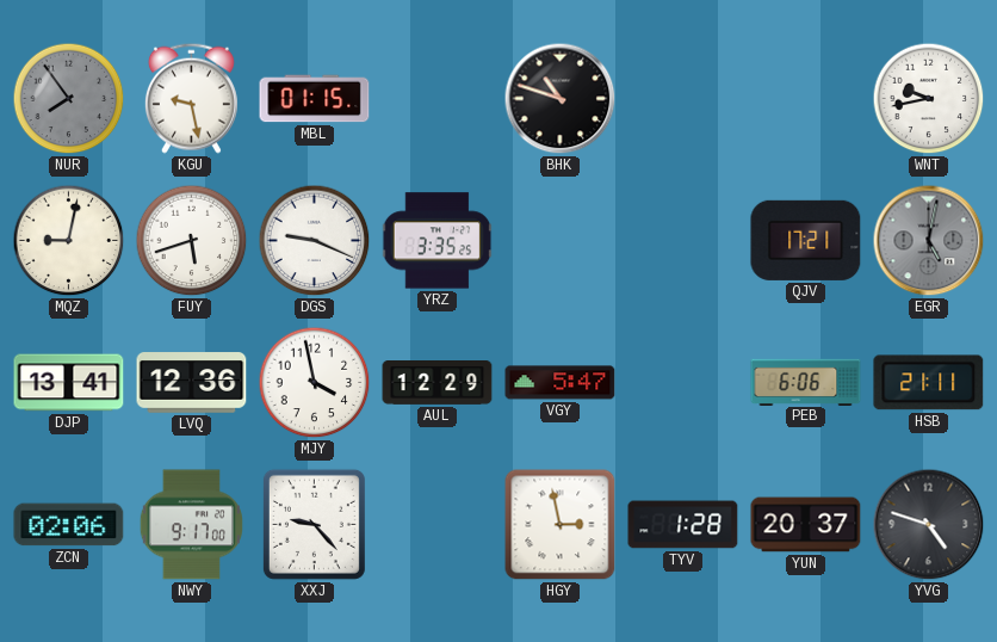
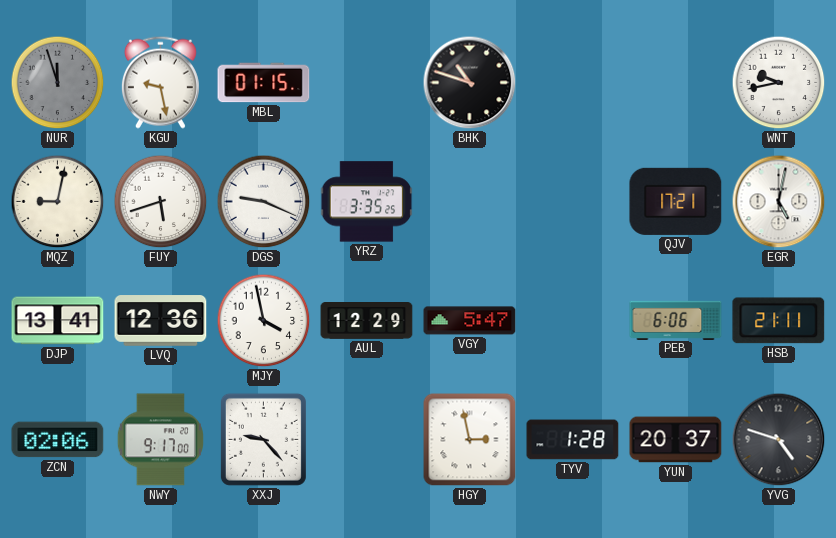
NUR: 7:54 -> 11:57
EGR dial: grey -> white
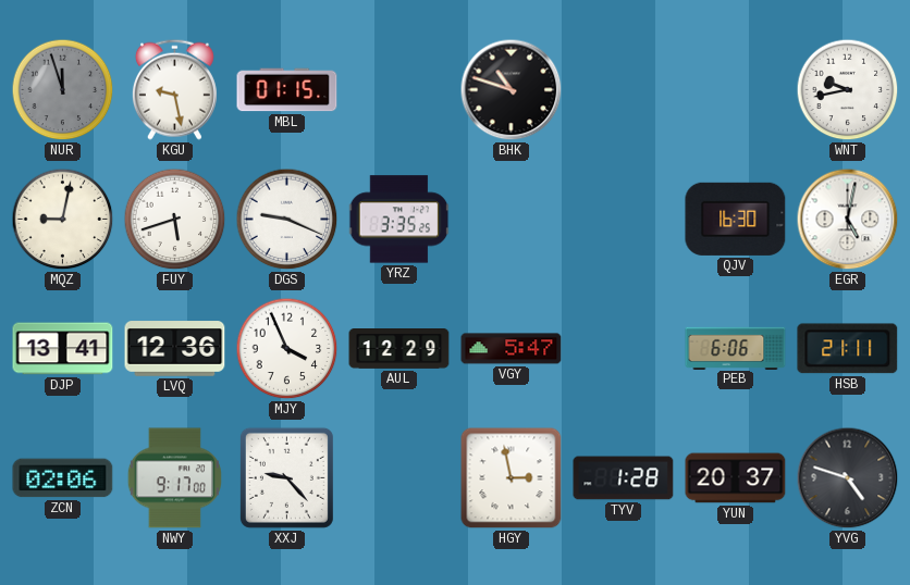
QJV: 17:21 -> 16:30
MJY: 3:58 -> 3:56
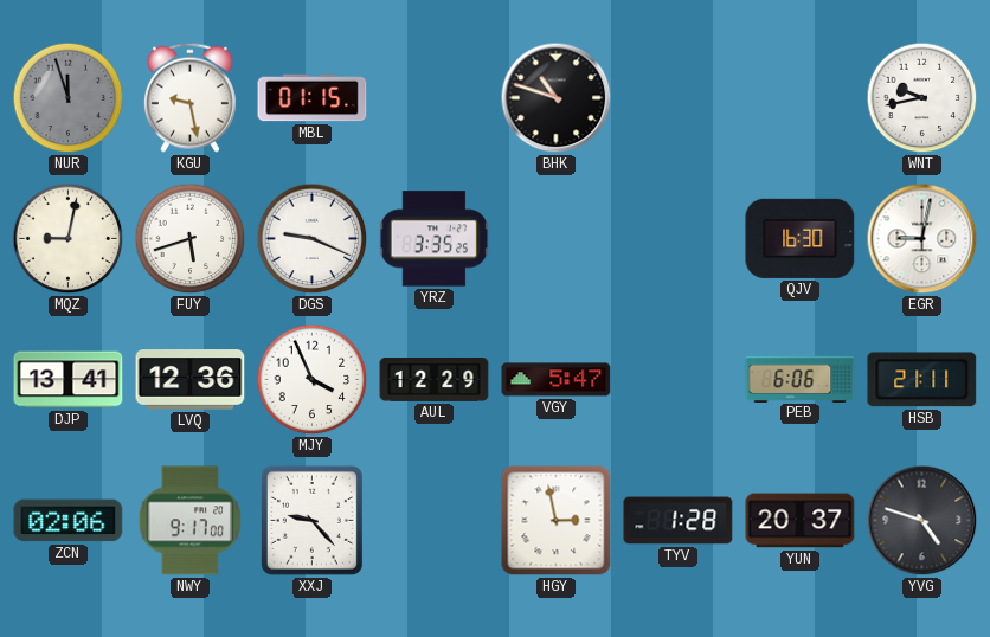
EGR: 5:02 -> 9:02
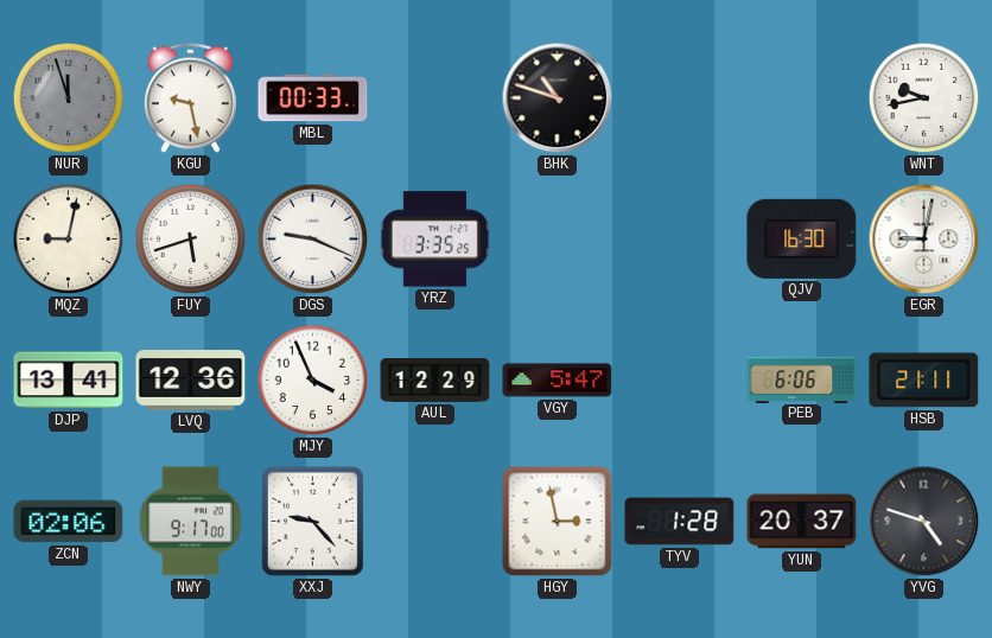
MBL: 01:15 -> 00:33
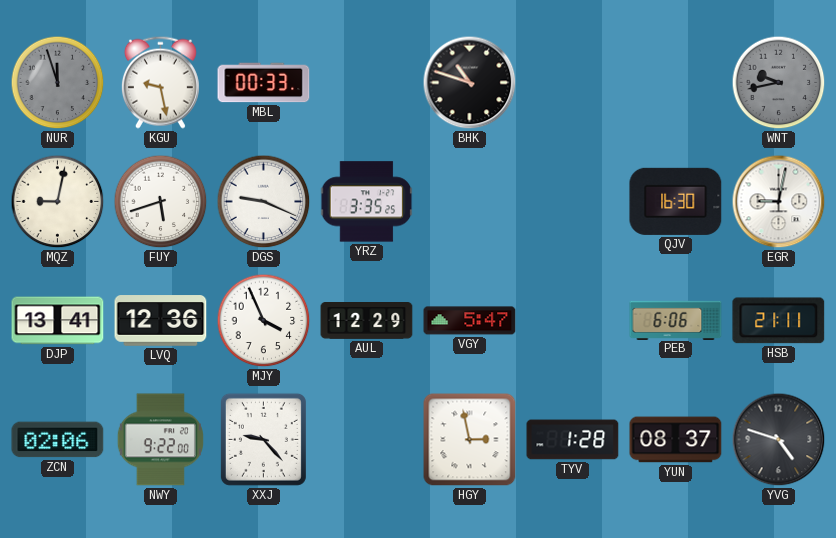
WNT dial: white -> grey
NWY: 9:17 -> 9:22
YUN: 20:37 -> 08:37
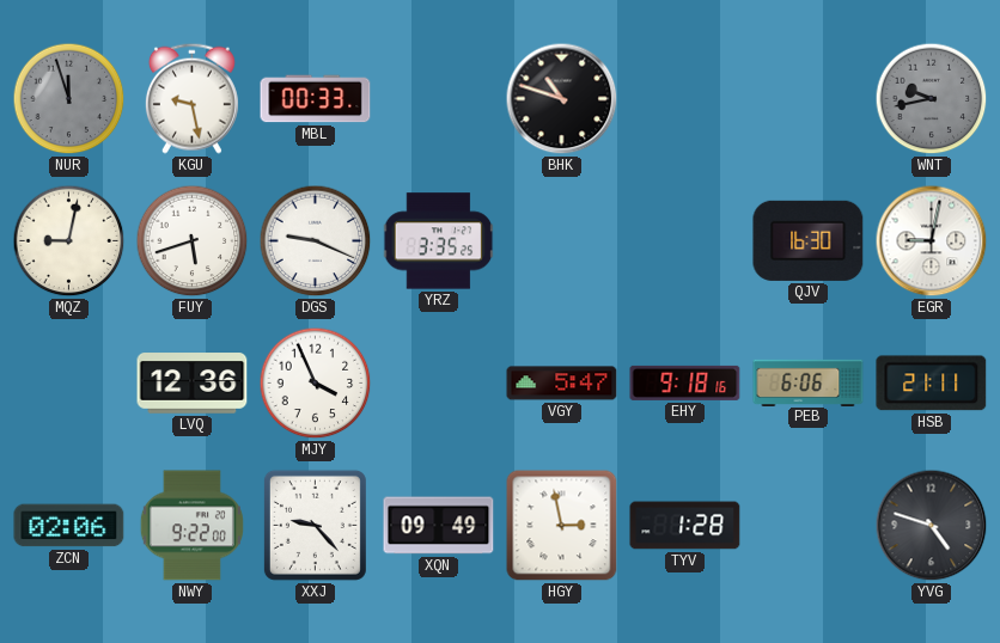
DJP: 13:41 -> none
AUL: 12:29 -> none
EHY: none -> 9:18
XQN: none -> 09:49
YUN: 08:37 -> none
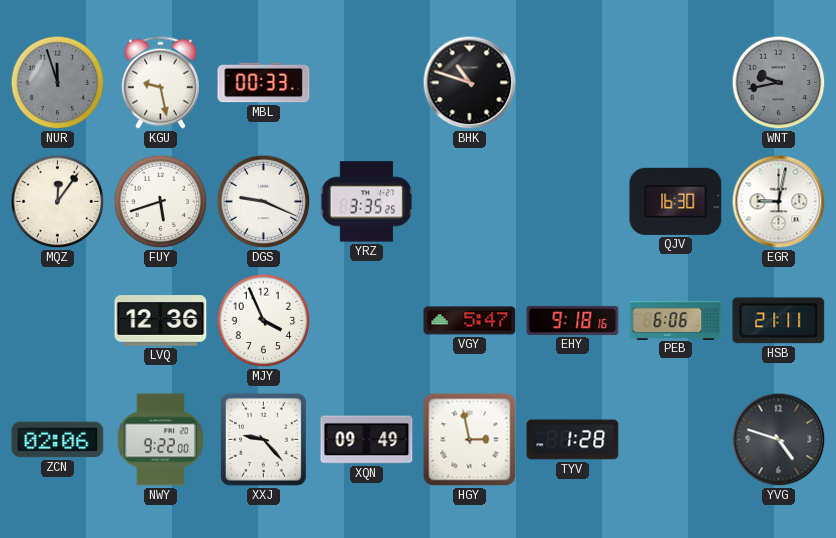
MQZ: 9:02 -> 12:06
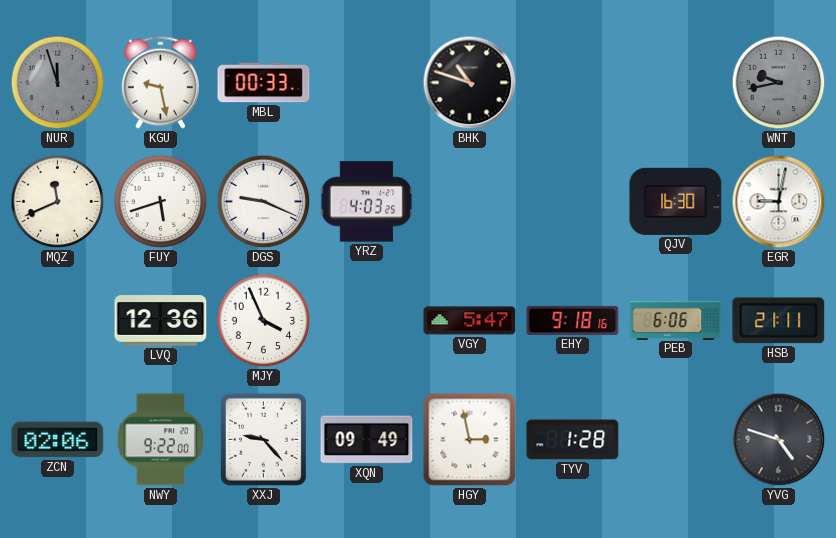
MQZ: 12:06 -> 11:41
YRZ: 3:35 -> 4:03
